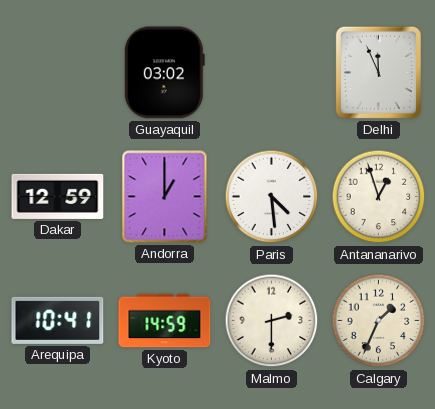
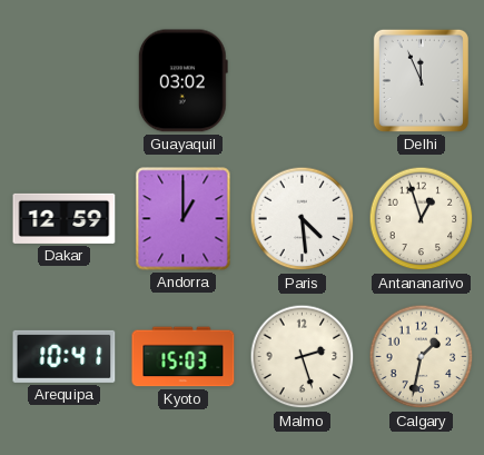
Kyoto: 14:59 -> 15:03
Malmo: 2:30 -> 2:27
Calgary: 1:34 -> 1:32
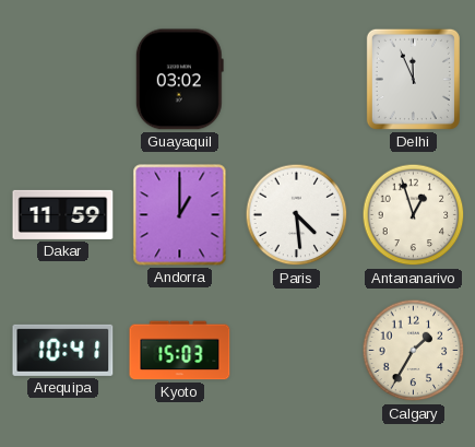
Dakar: 12:59 -> 11:59
Malmo: 2:27 -> none
Calgary: 1:32 -> 1:35
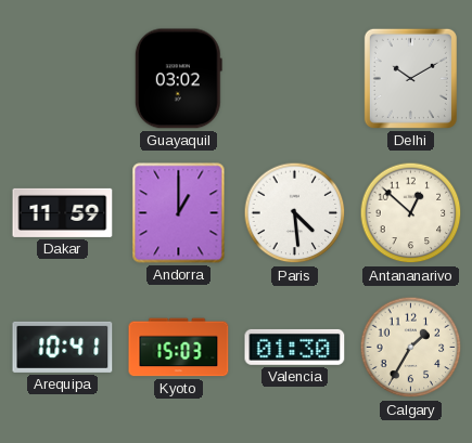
Delhi: 11:56 -> 10:10
Antananarivo: 12:57 -> 12:52
Valencia: none -> 01:30
